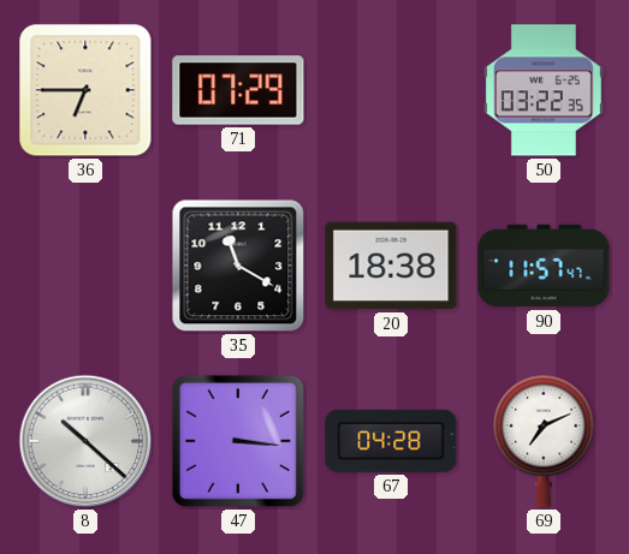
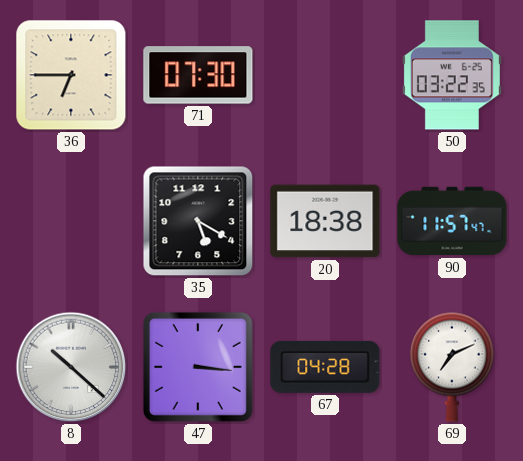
71: 07:29 -> 07:30
35: 11:20 -> 5:20
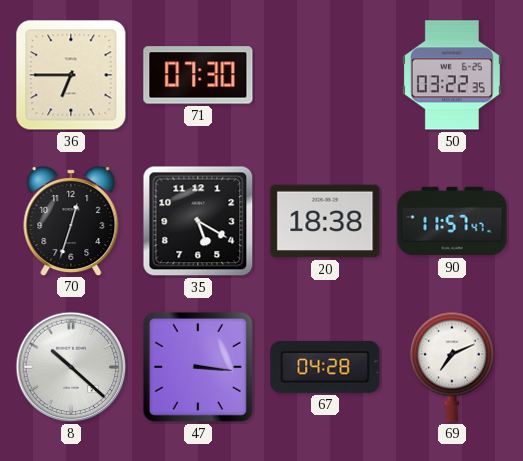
70: none -> 12:33
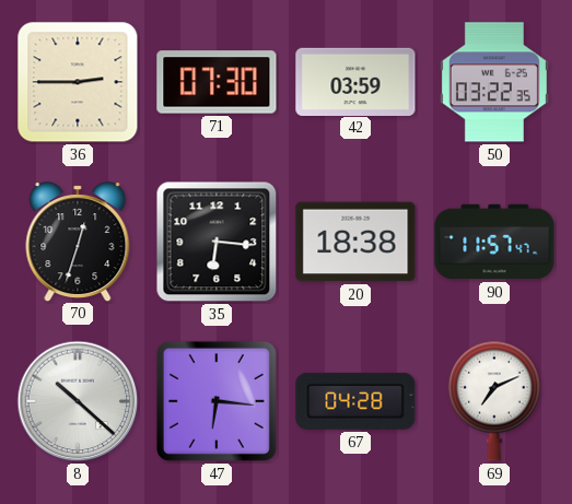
36: 6:45 -> 2:45
42: none -> 03:59
35: 5:20 -> 6:16
47: 3:16 -> 6:16
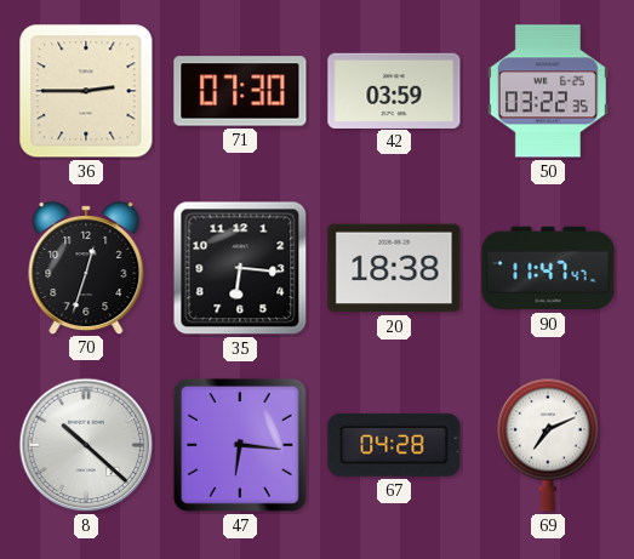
90: 11:57 -> 11:47
